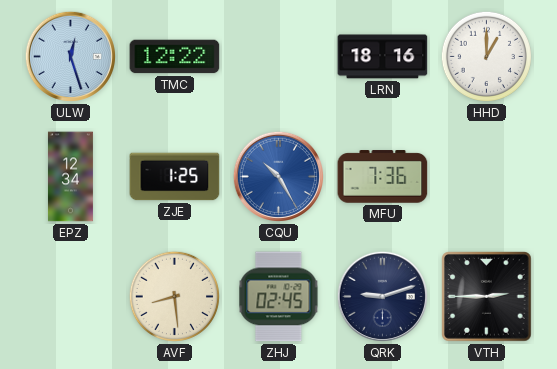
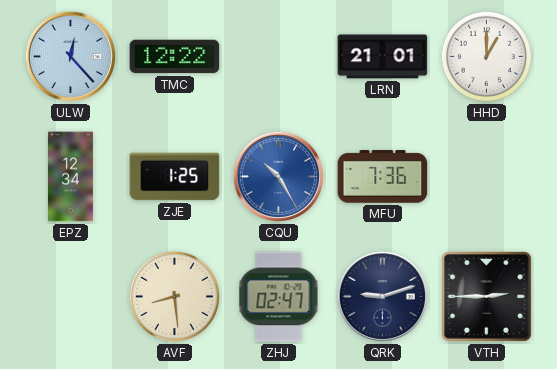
ULW: 12:27 -> 12:23
LRN: 18:16 -> 21:01
ZHJ: 02:45 -> 02:47
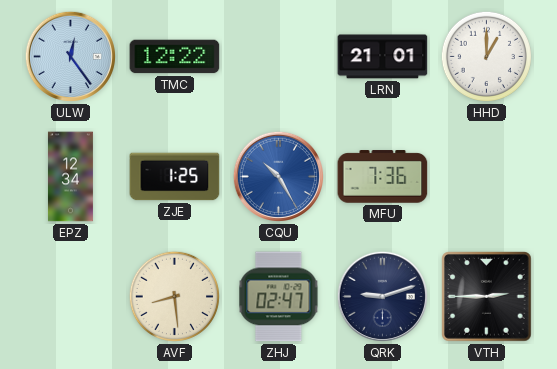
ULW: 12:23 -> 12:24
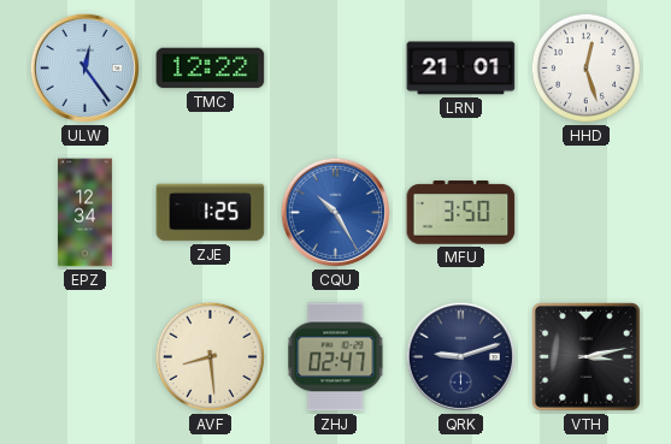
HHD: 1:00 -> 12:27
MFU: 7:36 -> 3:50
VTH: 2:45 -> 3:13
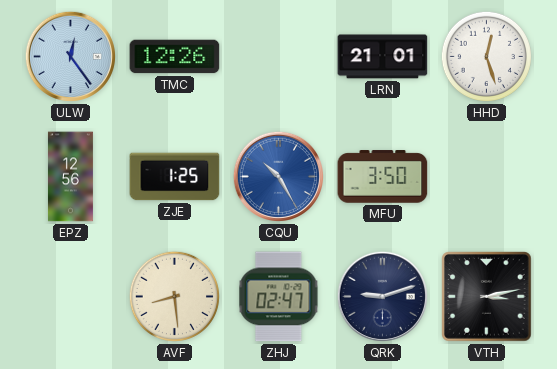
TMC: 12:22 -> 12:26
EPZ: 12:34 -> 12:56
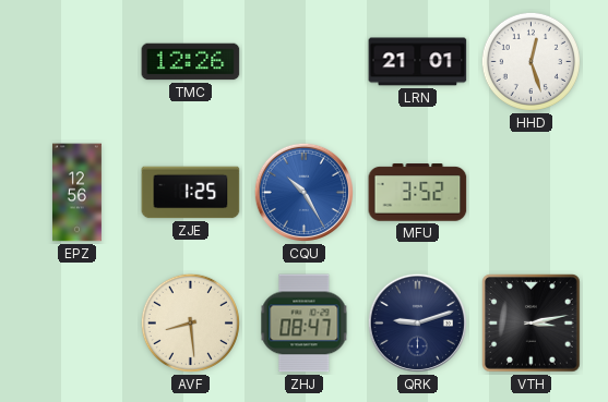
ULW: 12:24 -> none
MFU: 3:50 -> 3:52
ZHJ: 02:47 -> 08:47
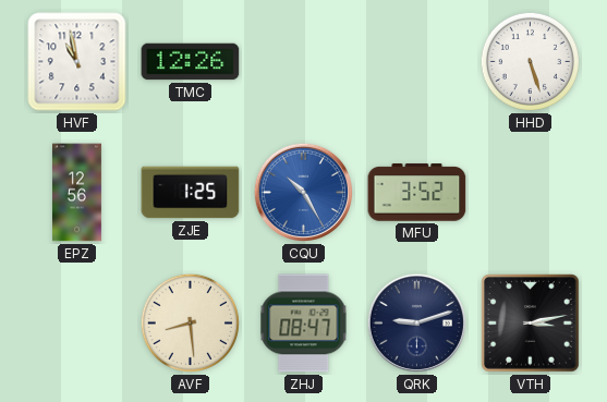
HVF: none -> 10:58
LRN: 21:01 -> none
HHD: 12:27 -> 5:27
